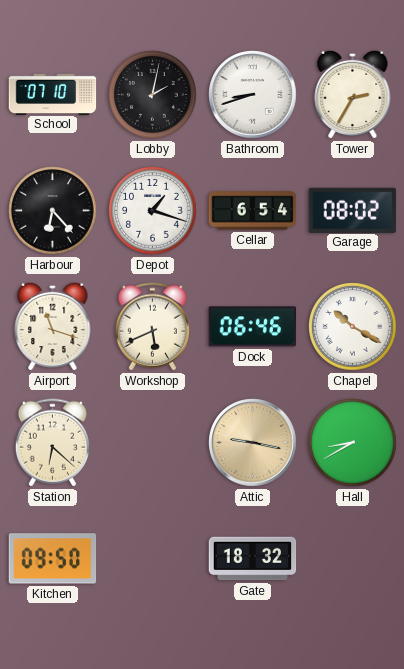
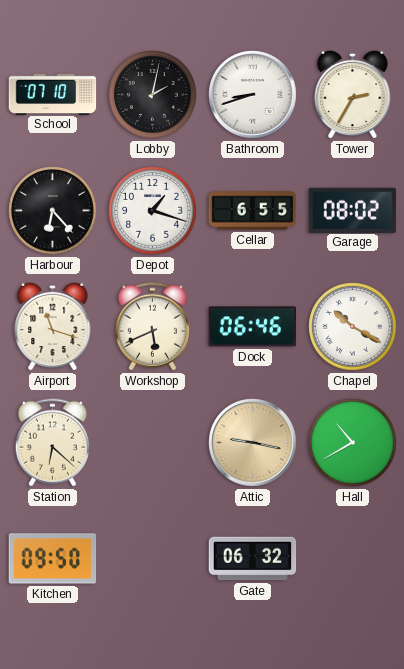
Cellar: 6:54 -> 6:55
Hall: 8:40 -> 10:40
Gate: 18:32 -> 06:32
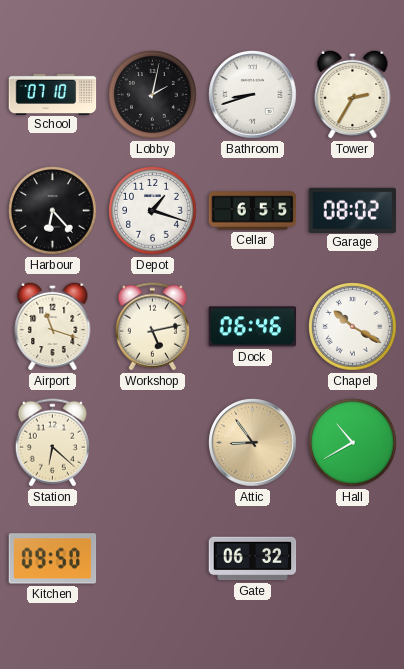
Workshop: 5:41 -> 5:13
Attic: 9:17 -> 8:54
